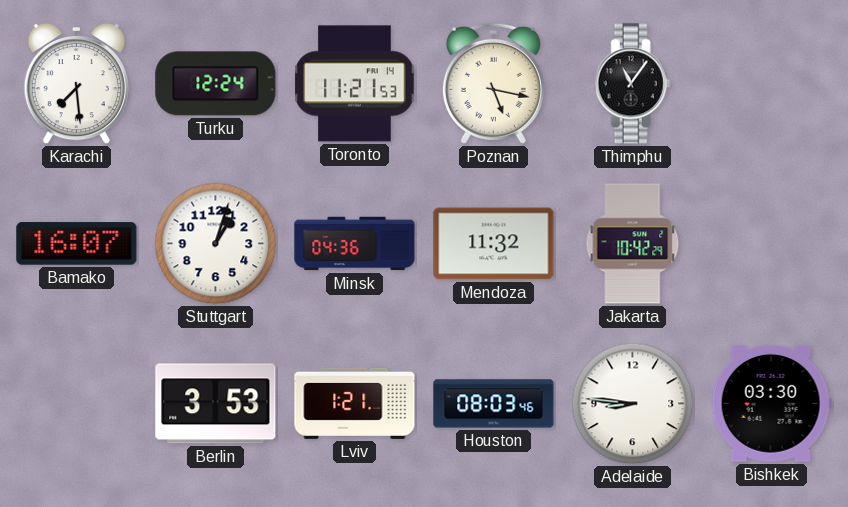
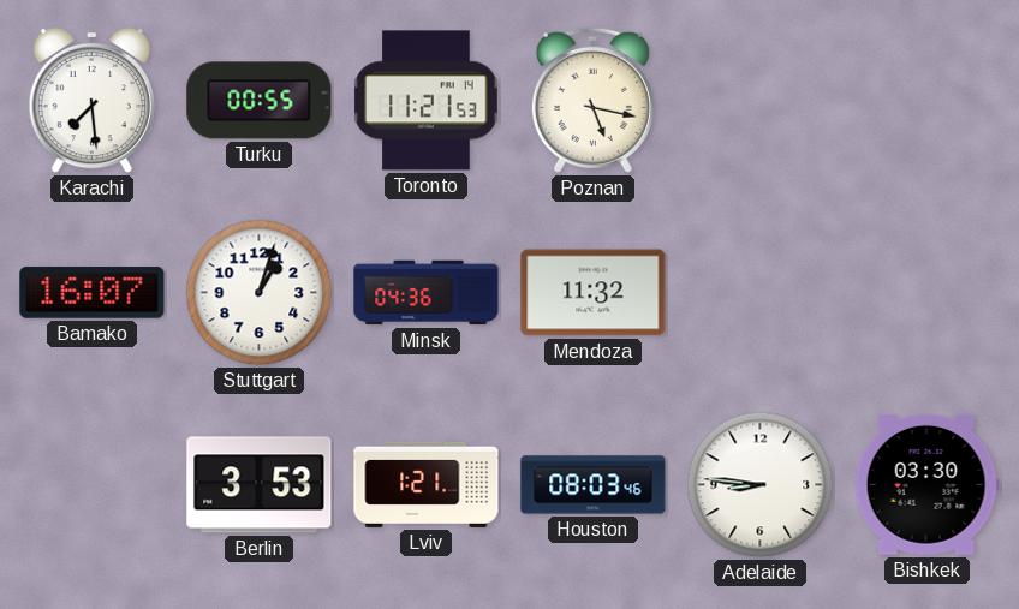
Turku: 12:24 -> 00:55
Thimphu: 11:06 -> none
Jakarta: 10:42 -> none
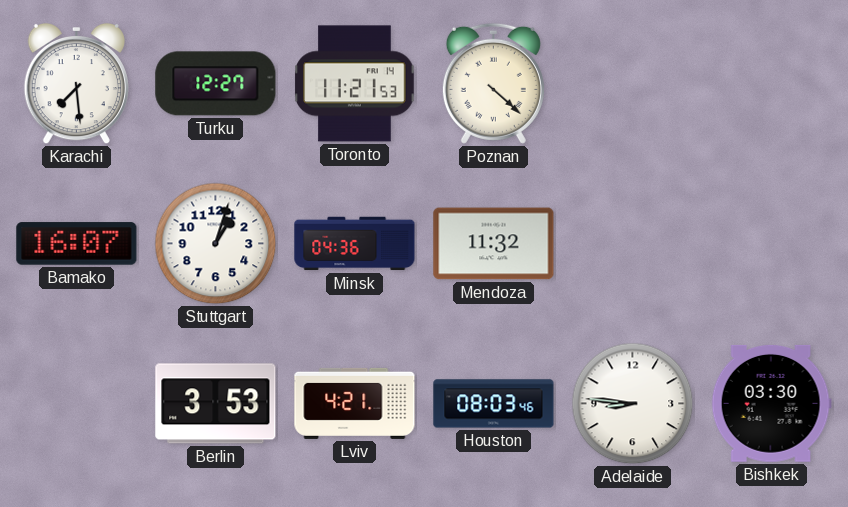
Turku: 00:55 -> 12:27
Poznan: 5:17 -> 4:22
Lviv: 1:21 -> 4:21
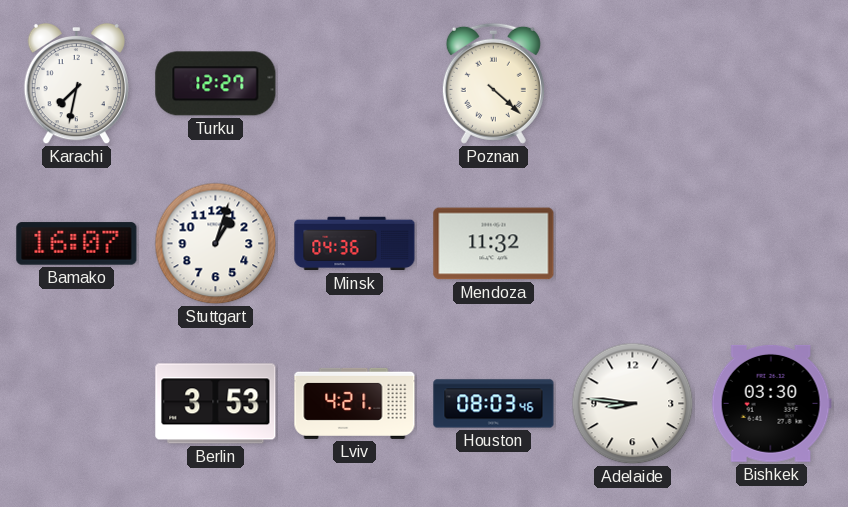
Karachi: 7:29 -> 7:32
Toronto: 11:21 -> none
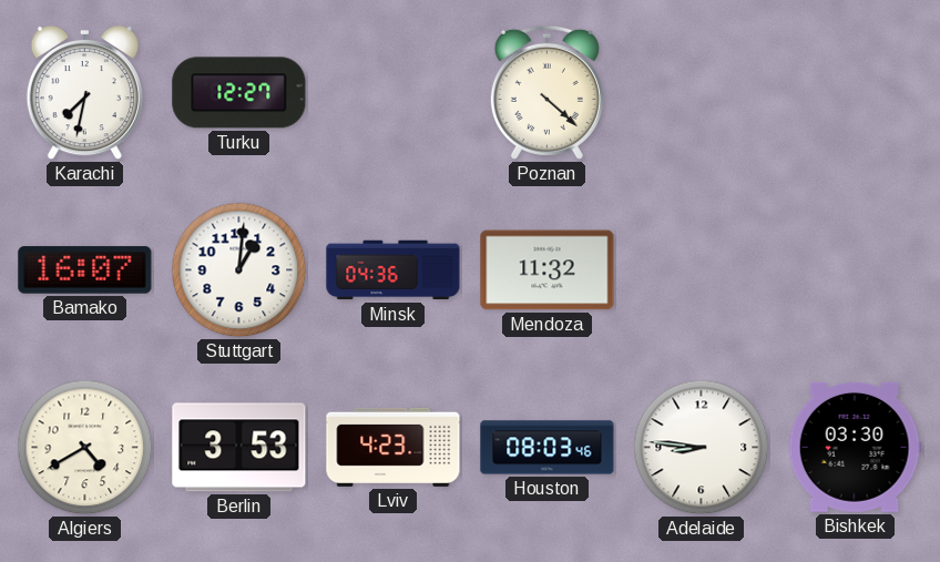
Stuttgart: 1:03 -> 1:01
Algiers: none -> 4:40
Lviv: 4:21 -> 4:23
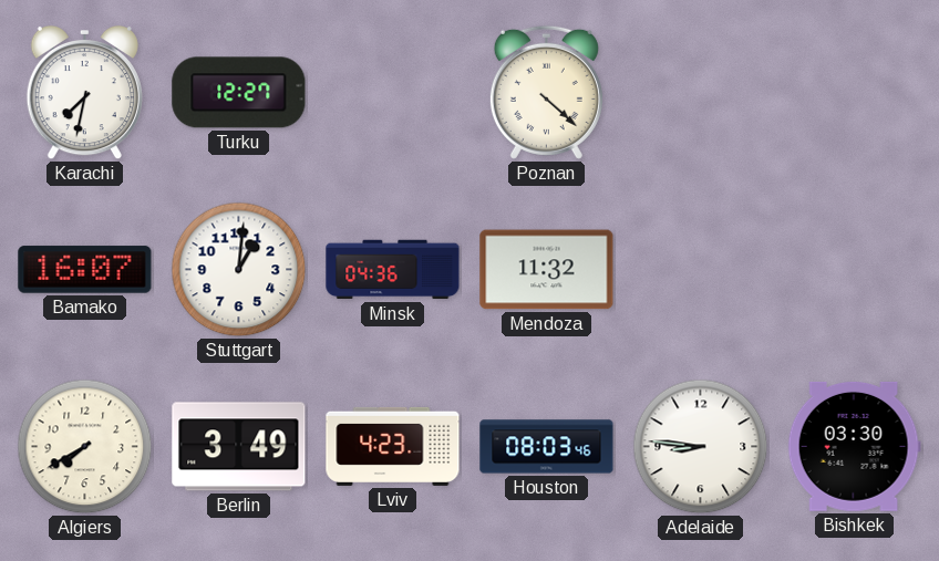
Algiers: 4:40 -> 7:40
Berlin: 3:53 -> 3:49
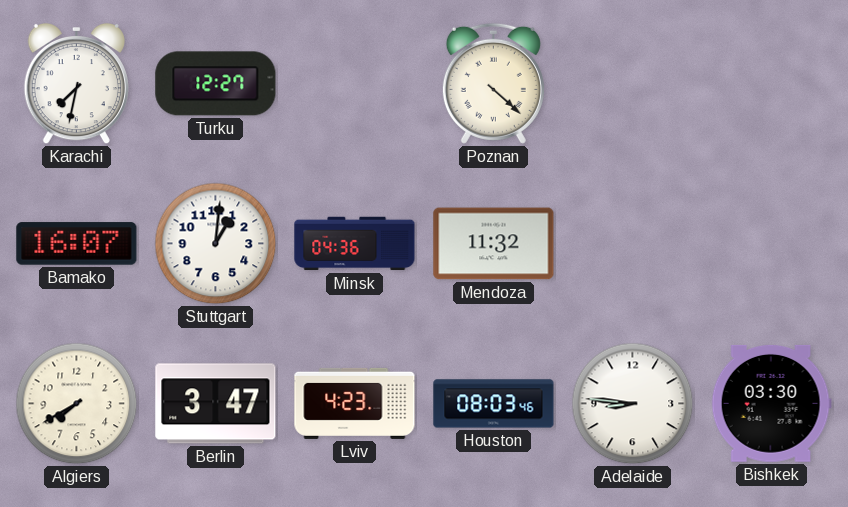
Berlin: 3:49 -> 3:47
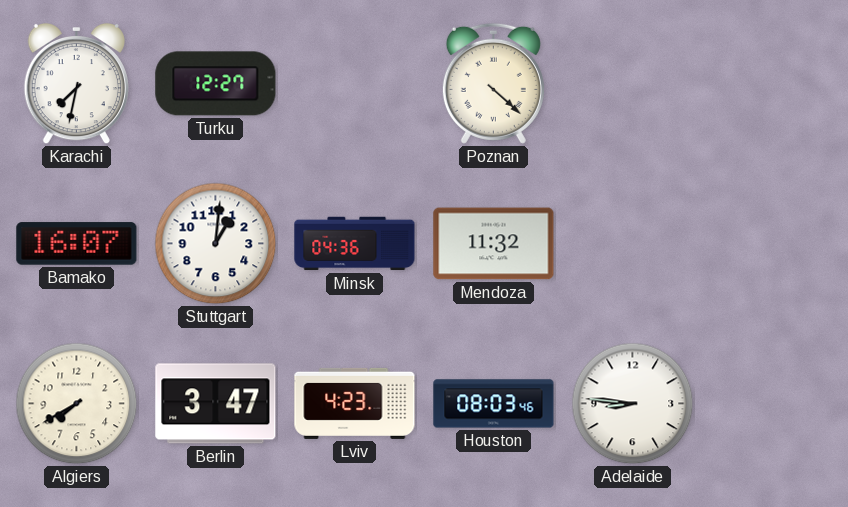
Bishkek: 03:30 -> none
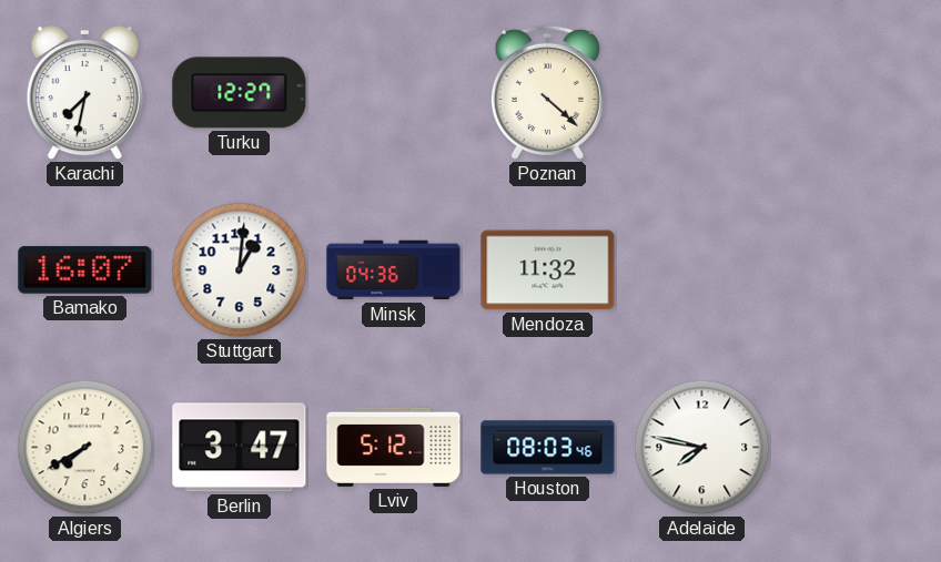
Lviv: 4:23 -> 5:12
Adelaide: 8:46 -> 7:47
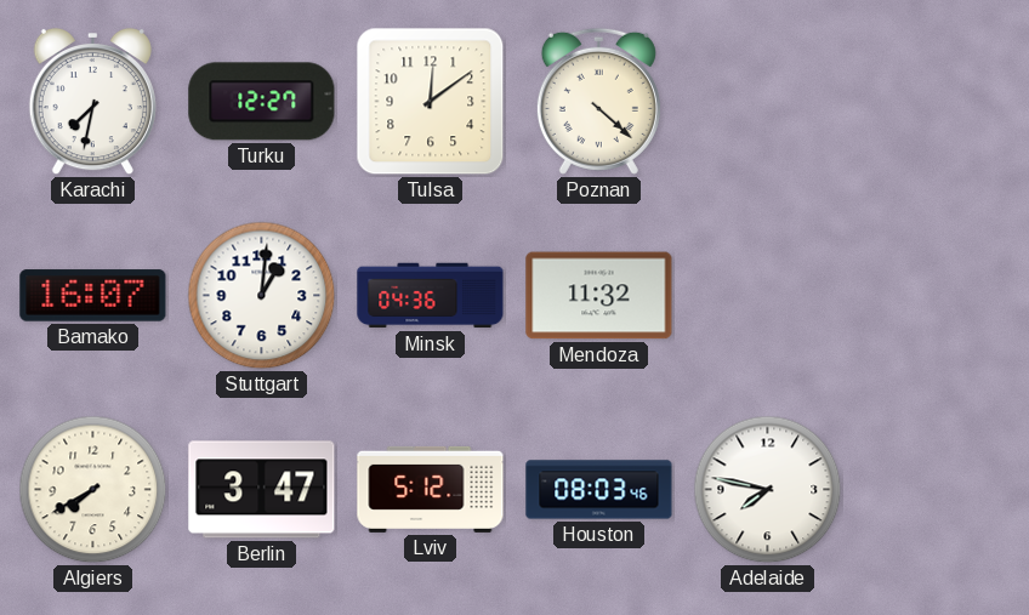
Tulsa: none -> 12:09
